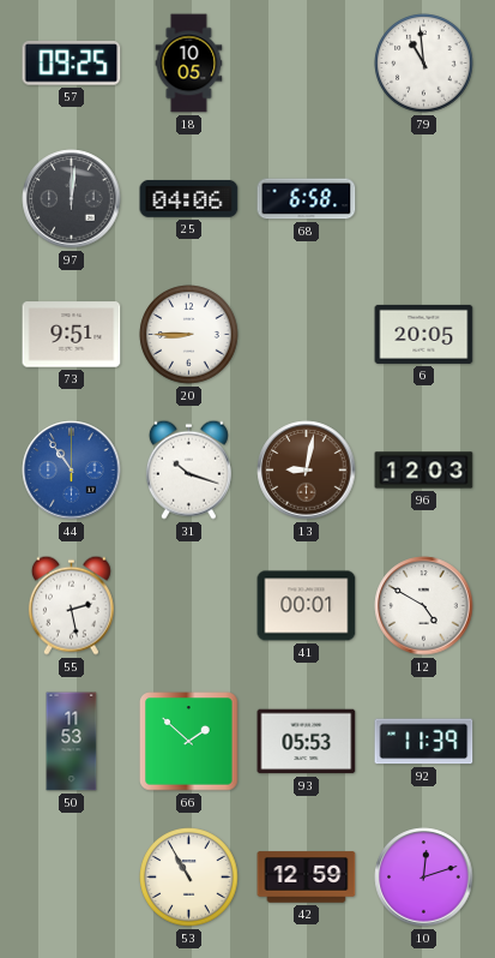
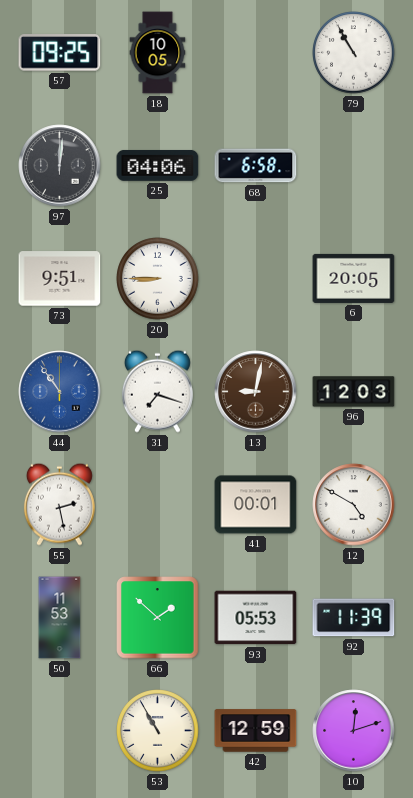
79: 10:59 -> 10:55
31: 10:18 -> 7:18
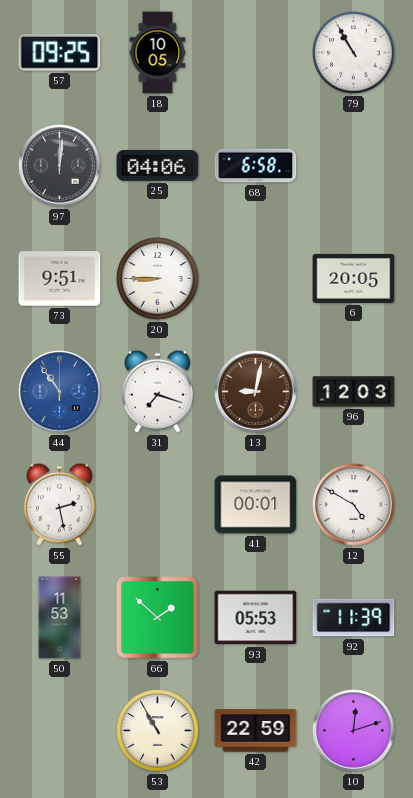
42: 12:59 -> 22:59
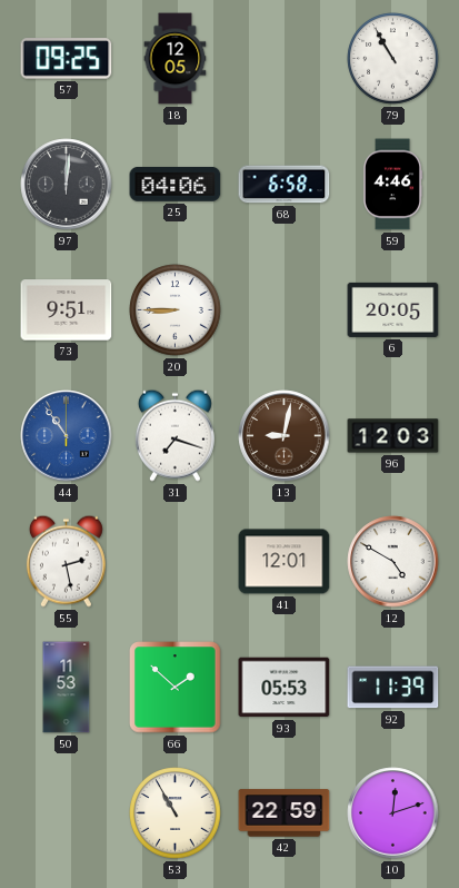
18: 10:05 -> 12:05
59: none -> 4:46
41: 00:01 -> 12:01
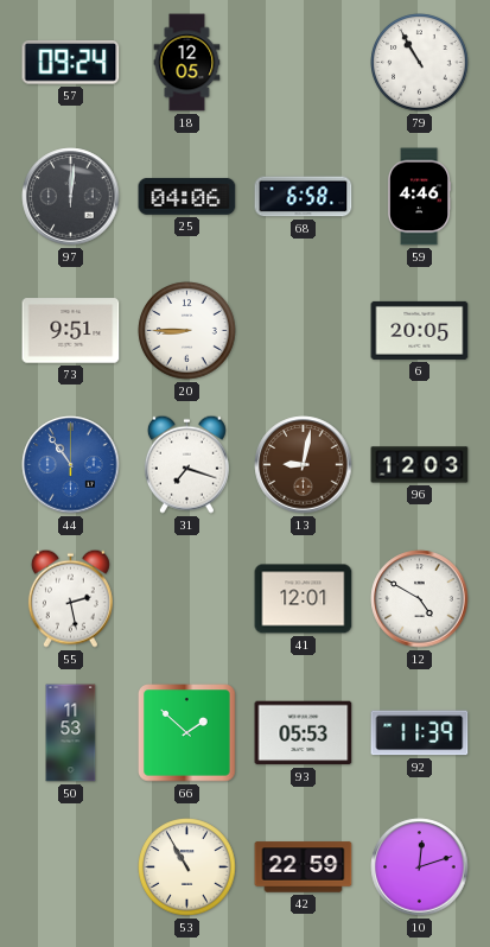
57: 09:25 -> 09:24
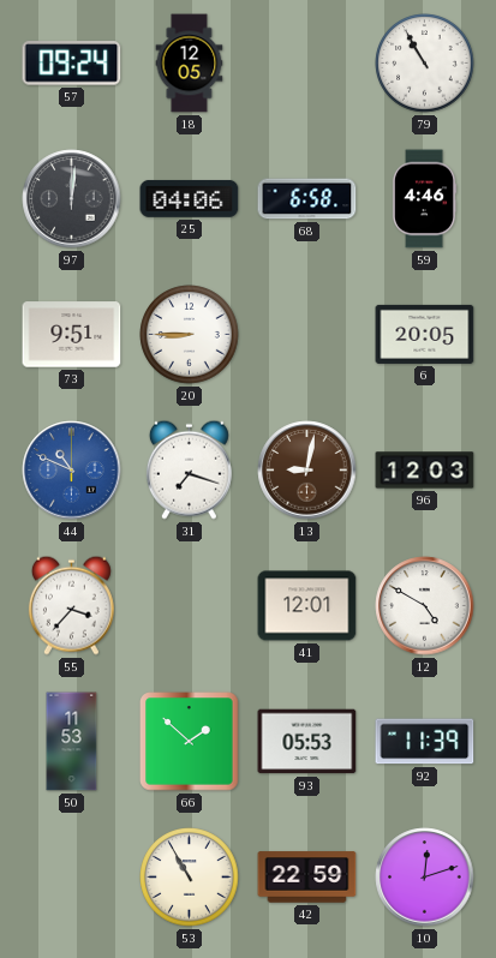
44: 10:54 -> 10:49
55: 2:28 -> 3:37
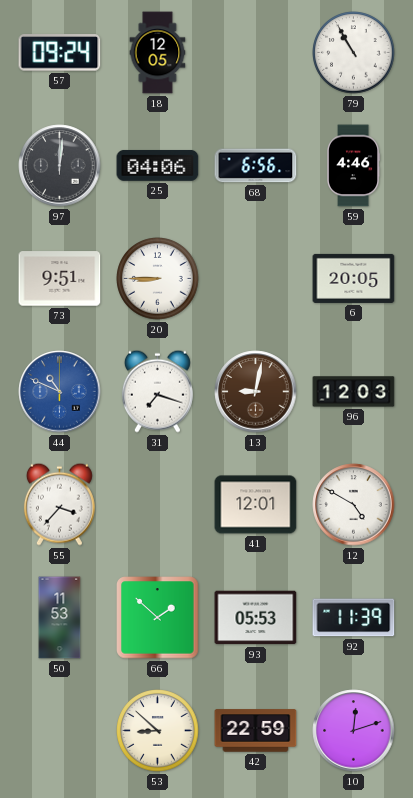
68: 6:58 -> 6:56
53: 10:55 -> 8:52
